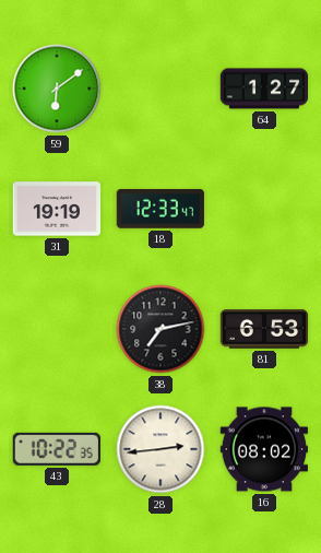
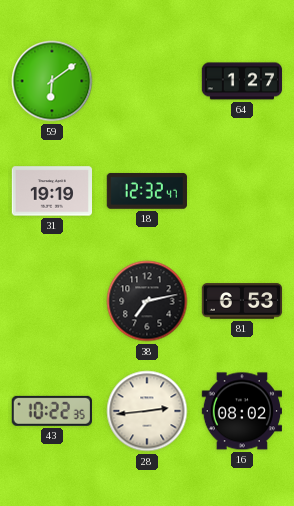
18: 12:33 -> 12:32
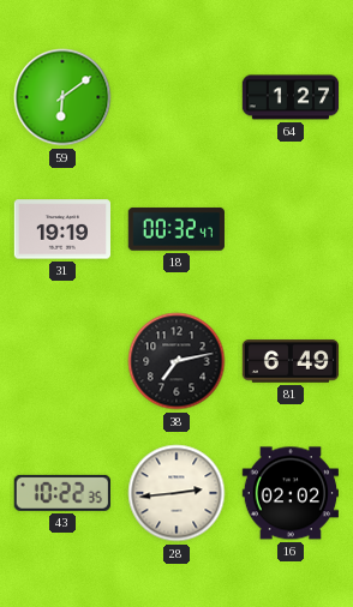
18: 12:32 -> 00:32
81: 6:53 -> 6:49
16: 08:02 -> 02:02
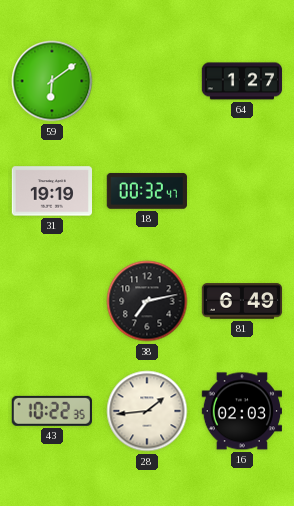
28: 2:44 -> 1:44
16: 02:02 -> 02:03
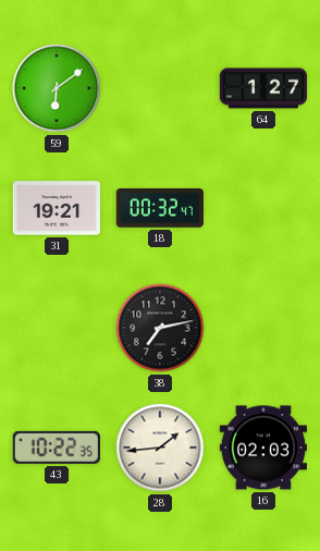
31: 19:19 -> 19:21
81: 6:49 -> none
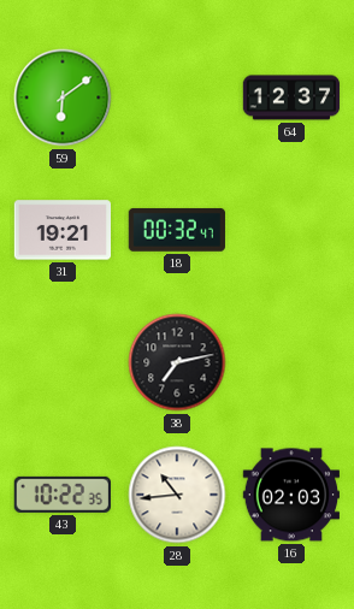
64: 1:27 -> 12:37
28: 1:44 -> 10:44
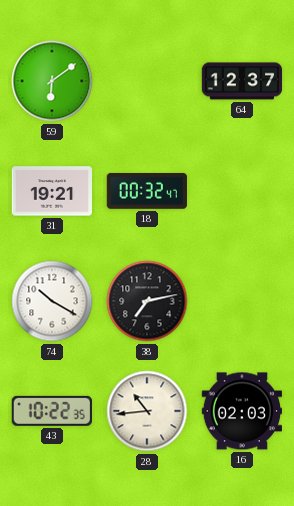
74: none -> 10:20
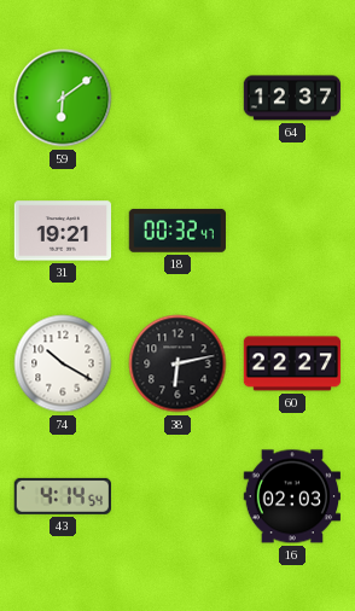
38: 7:13 -> 6:13
60: none -> 22:27
43: 10:22 -> 4:14
28: 10:44 -> none
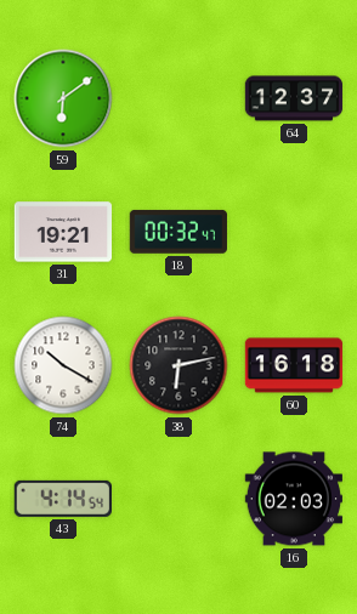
60: 22:27 -> 16:18
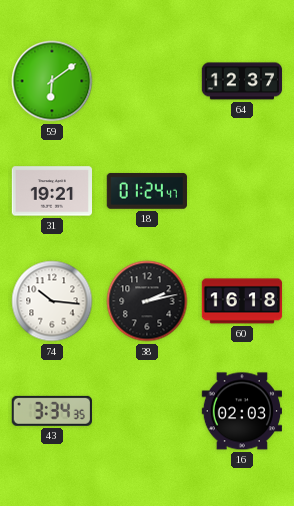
18: 00:32 -> 01:24
74: 10:20 -> 10:16
38: 6:13 -> 2:13
43: 4:14 -> 3:34
